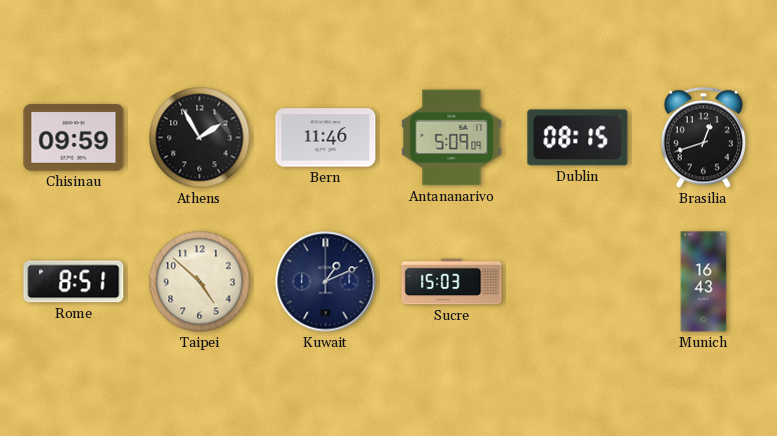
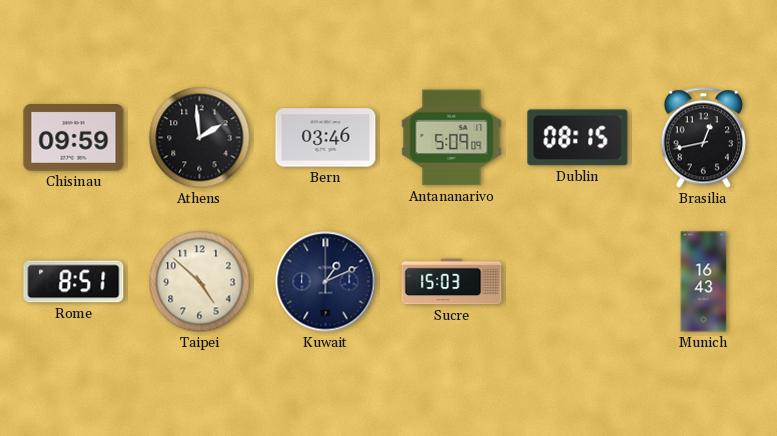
Athens: 1:55 -> 1:59
Bern: 11:46 -> 03:46
Brasilia: 12:42 -> 12:43
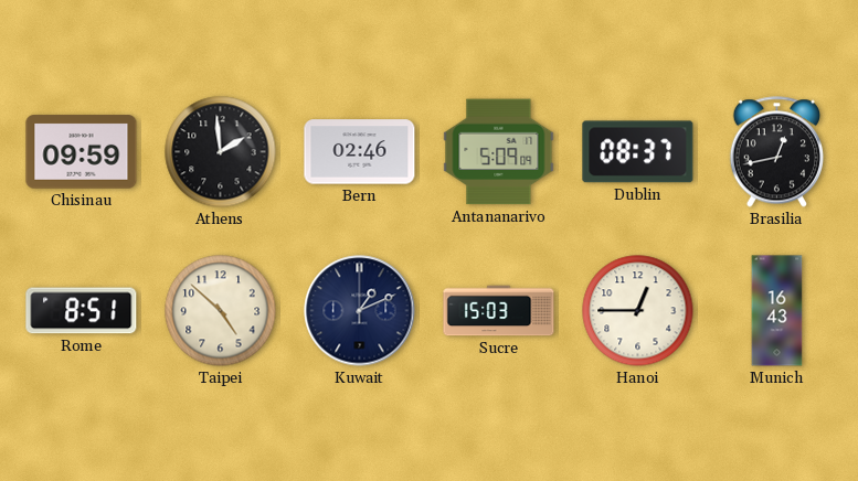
Bern: 03:46 -> 02:46
Dublin: 08:15 -> 08:37
Hanoi: none -> 12:45
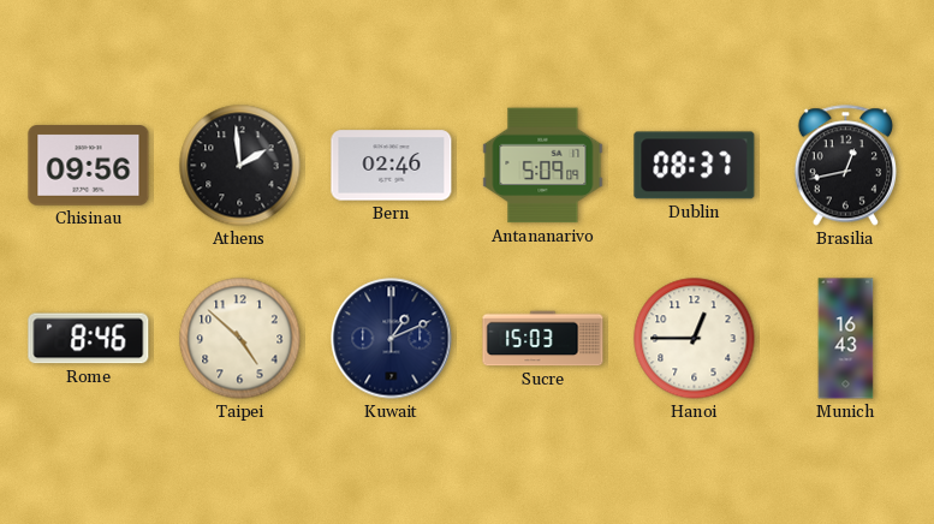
Chisinau: 09:59 -> 09:56
Rome: 8:51 -> 8:46
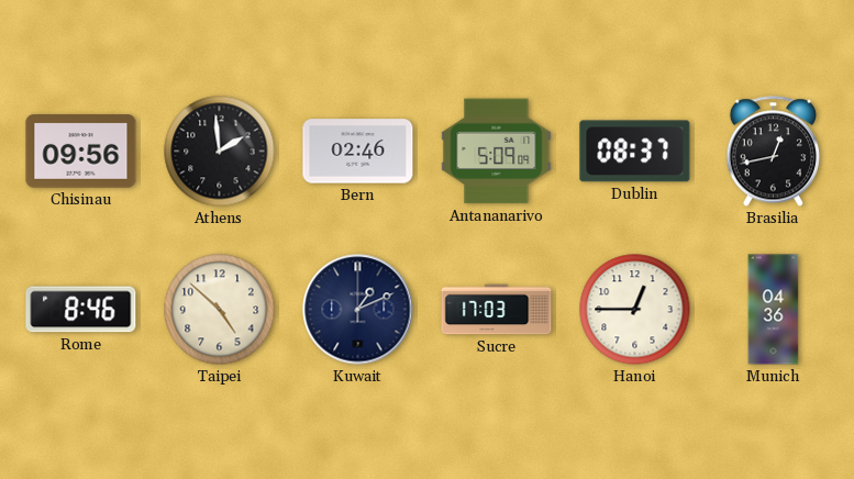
Sucre: 15:03 -> 17:03
Munich: 16:43 -> 04:36
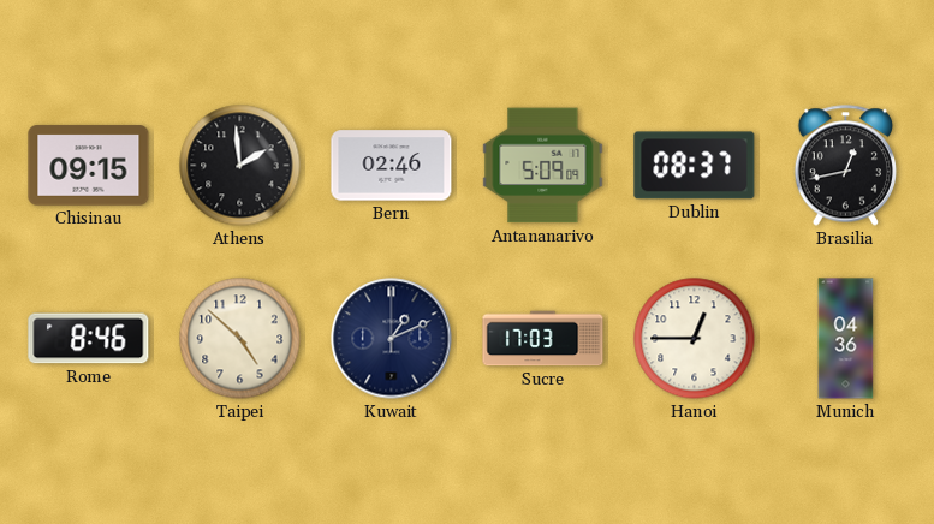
Chisinau: 09:56 -> 09:15
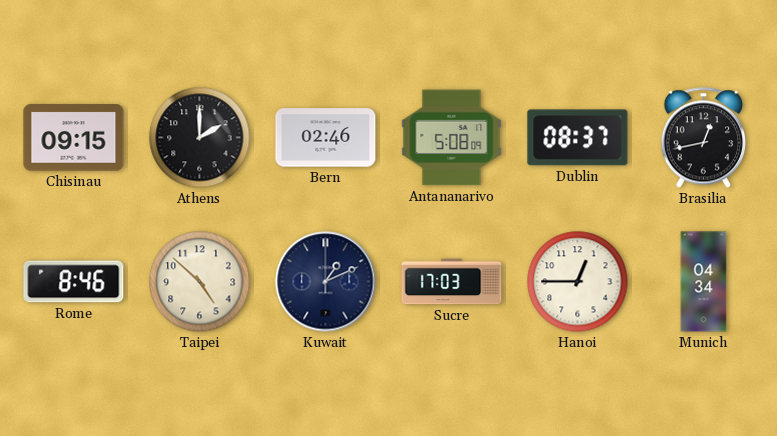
Athens: 1:59 -> 2:00
Antananarivo: 5:09 -> 5:08
Munich: 04:36 -> 04:34
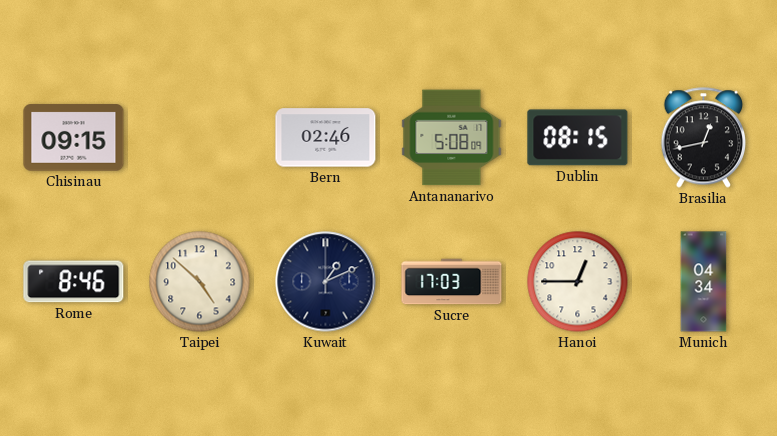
Athens: 2:00 -> none
Dublin: 08:37 -> 08:15
